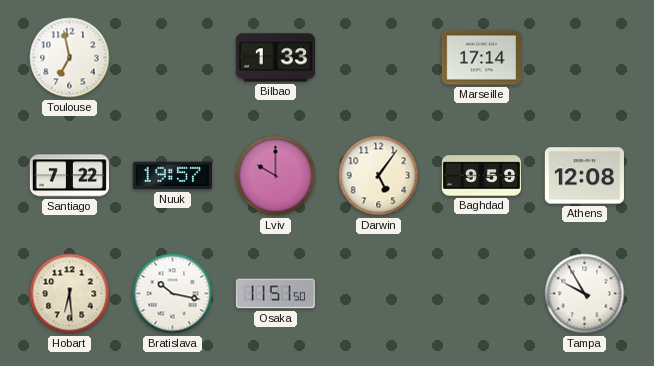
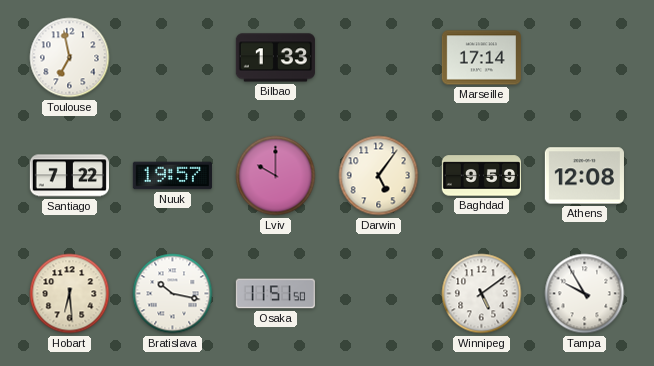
Winnipeg: none -> 5:09
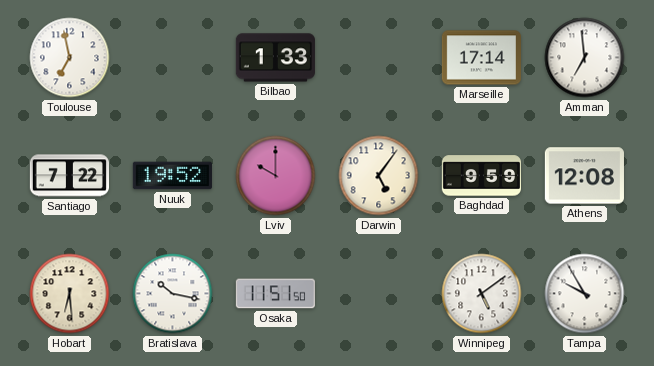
Amman: none -> 6:59
Nuuk: 19:57 -> 19:52
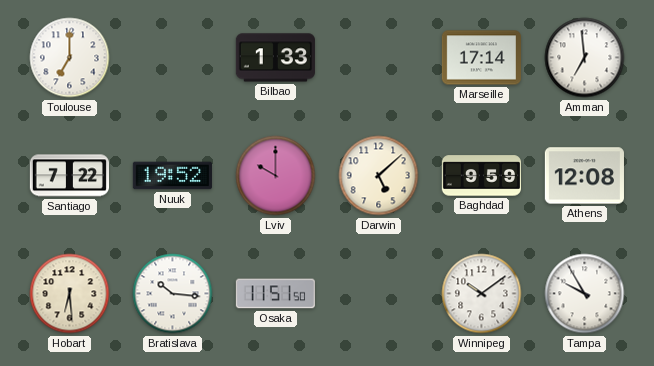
Toulouse: 6:58 -> 7:00
Darwin: 5:06 -> 5:08
Bratislava: 10:17 -> 10:16
Winnipeg: 5:09 -> 10:09
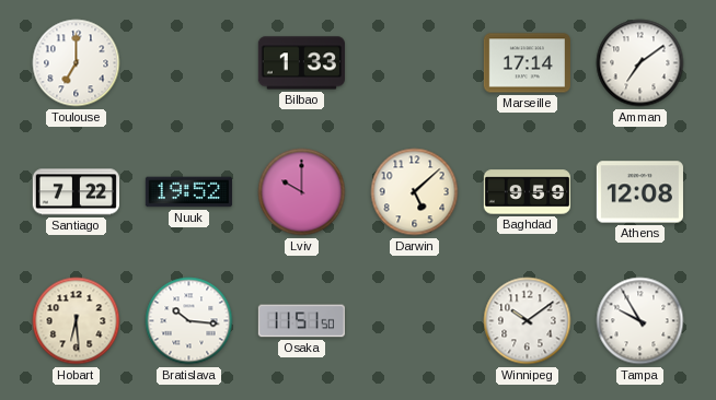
Amman: 6:59 -> 7:09
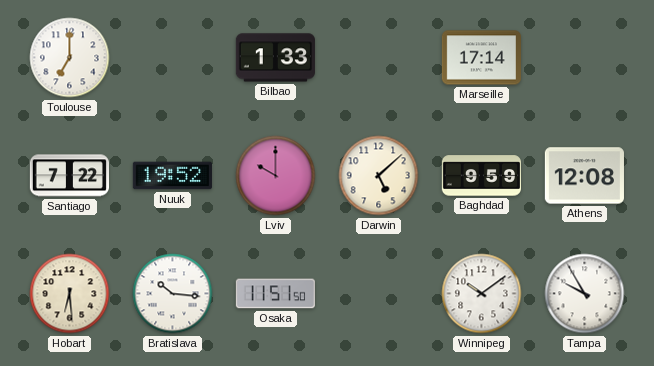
Amman: 7:09 -> none
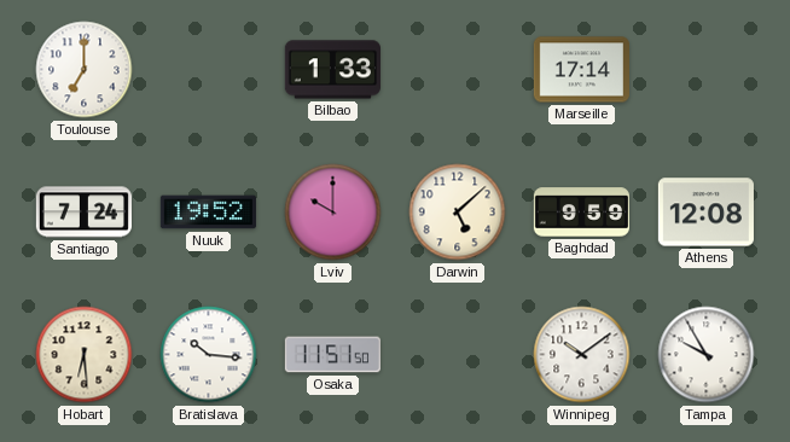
Santiago: 7:22 -> 7:24
